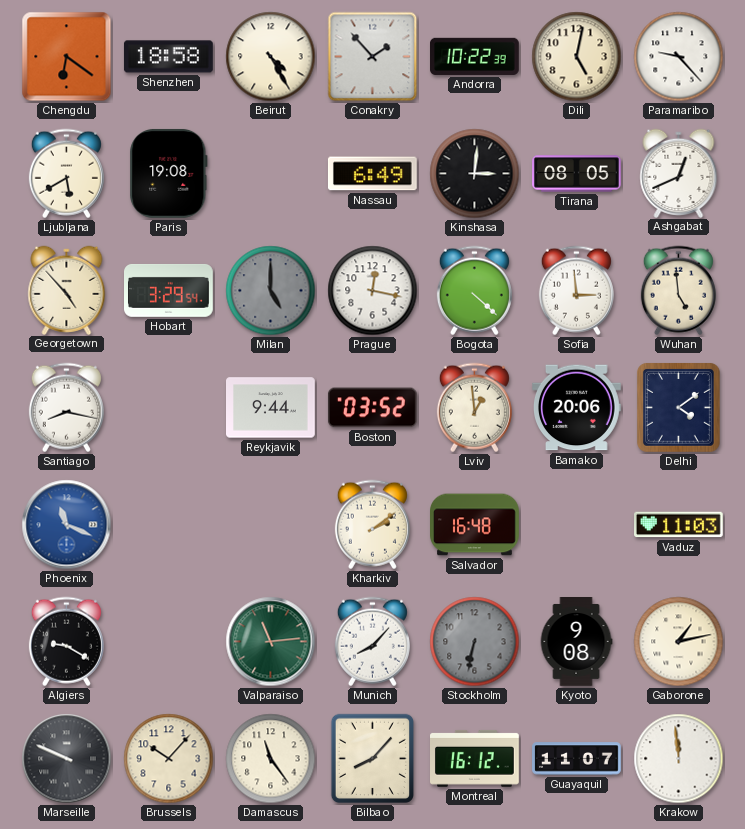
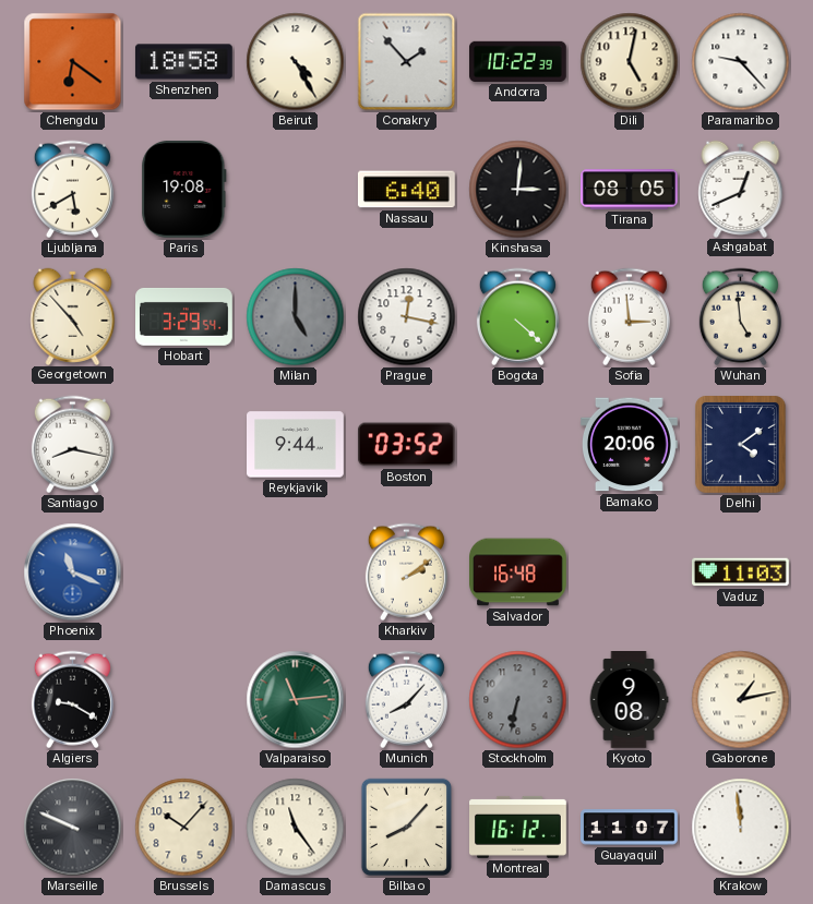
Nassau: 6:49 -> 6:40
Lviv: 12:59 -> none
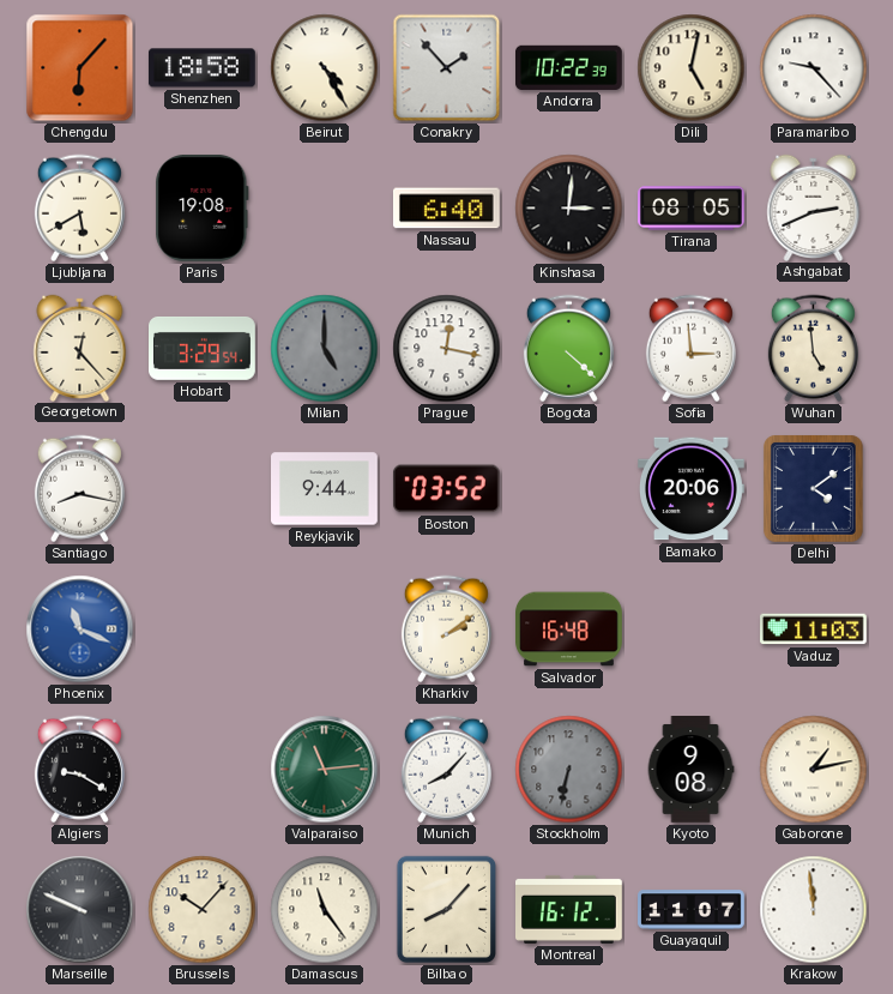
Chengdu: 6:21 -> 6:07
Ashgabat: 12:41 -> 2:41
Georgetown: 4:53 -> 12:23
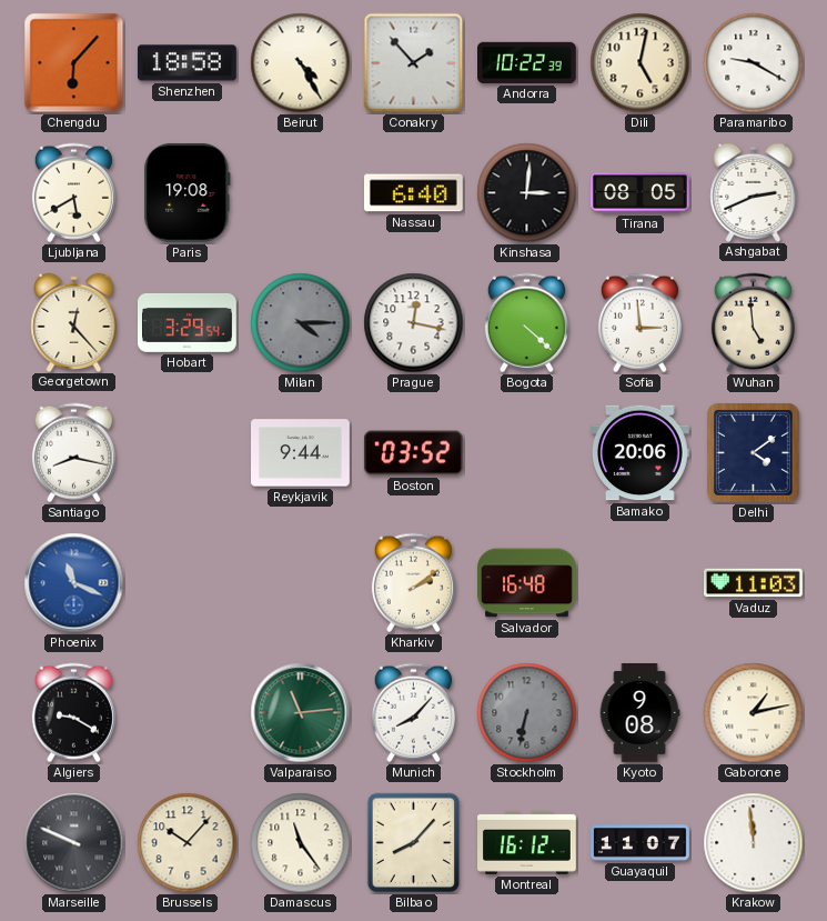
Paramaribo: 9:23 -> 9:20
Milan: 5:00 -> 4:15
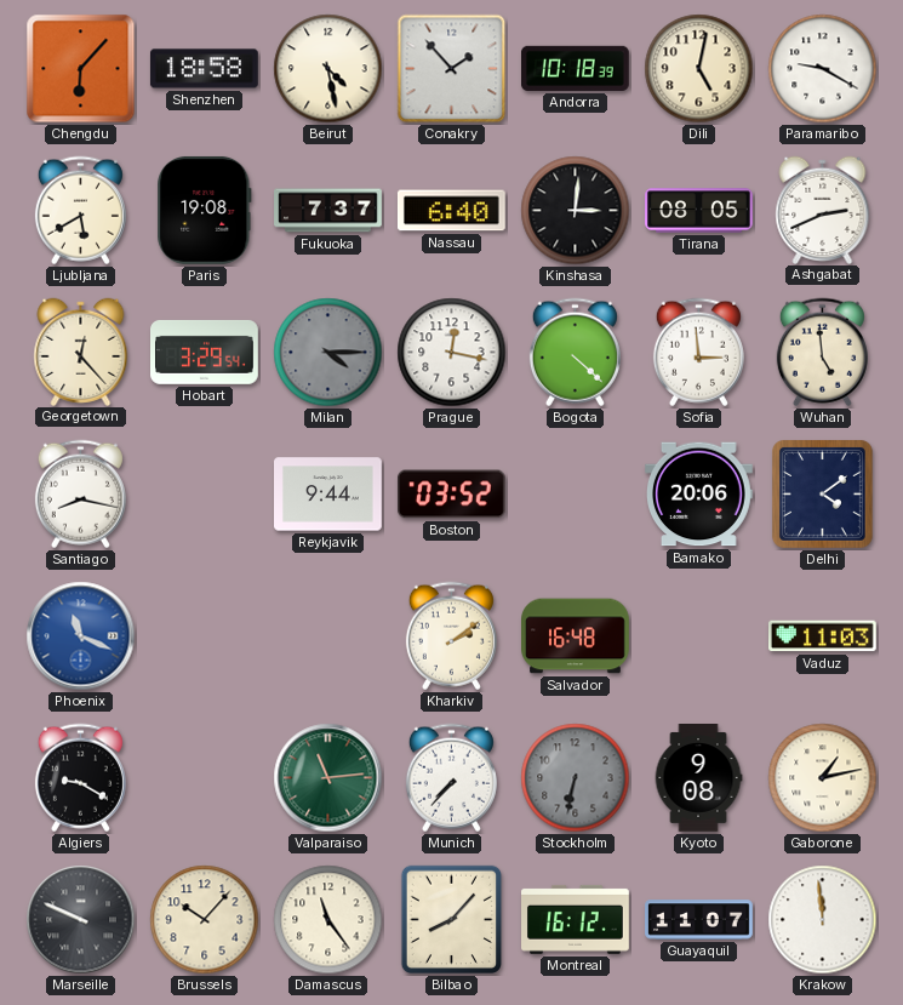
Beirut: 4:25 -> 4:28
Andorra: 10:22 -> 10:18
Fukuoka: none -> 7:37
Munich: 8:07 -> 7:37
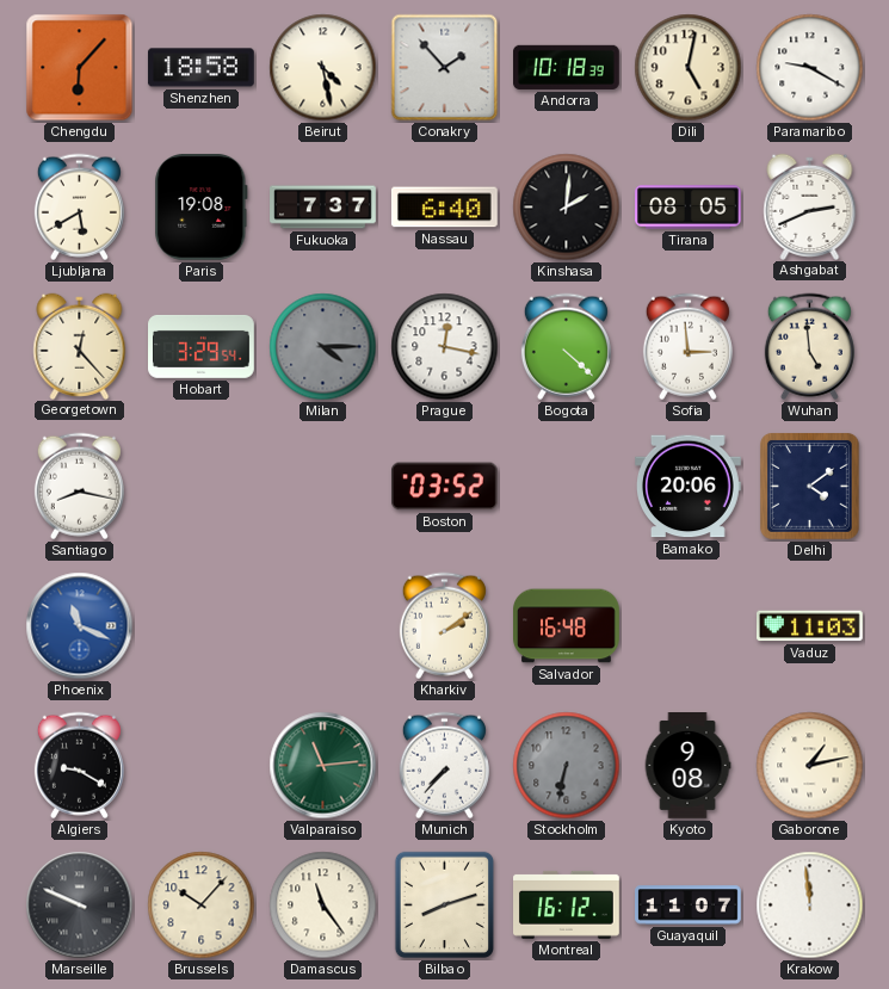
Kinshasa: 3:01 -> 2:01
Reykjavik: 9:44 -> none
Bilbao: 8:07 -> 8:12
